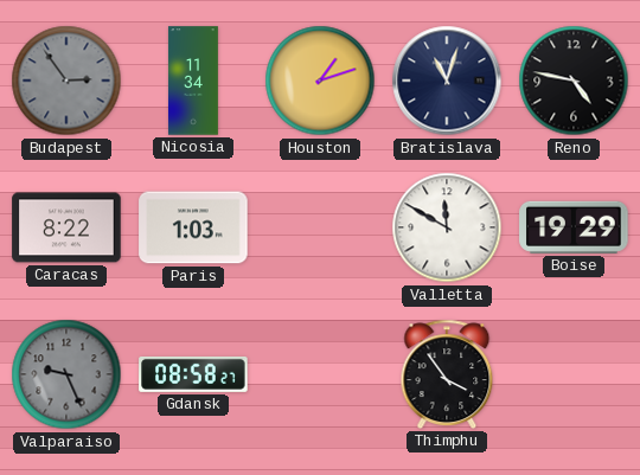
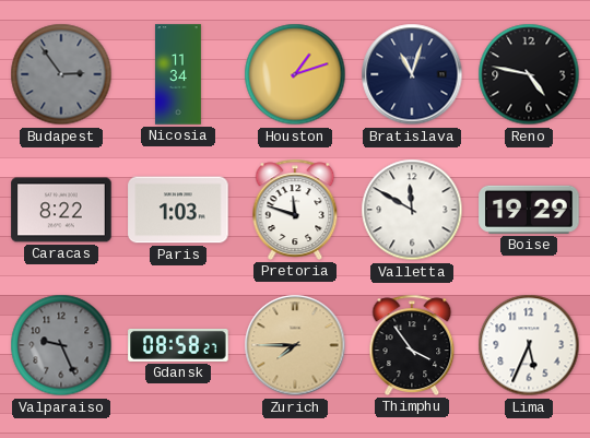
Pretoria: none -> 11:48
Zurich: none -> 7:45
Lima: none -> 5:34
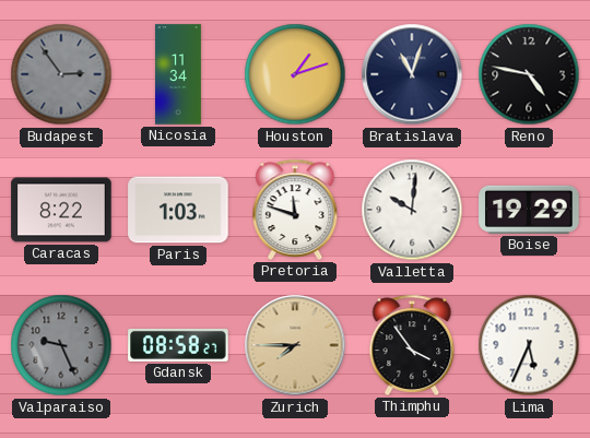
Valletta: 11:50 -> 10:01
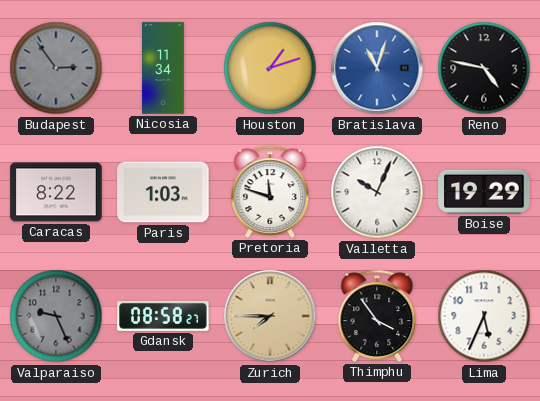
Bratislava dial: navy -> blue
Valletta: 10:01 -> 10:04
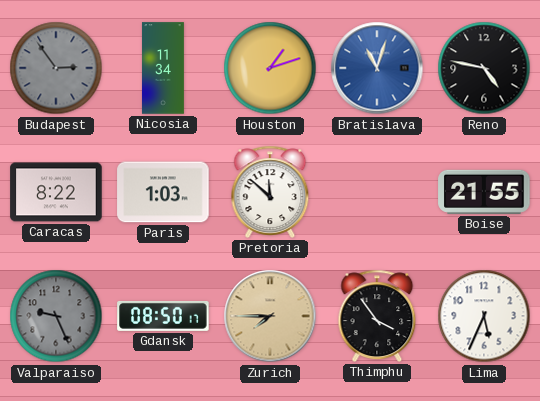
Pretoria: 11:48 -> 11:52
Valletta: 10:04 -> none
Boise: 19:29 -> 21:55
Gdansk: 08:58 -> 08:50
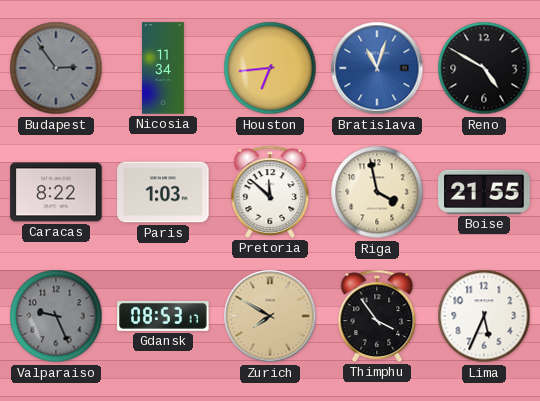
Houston: 1:12 -> 6:44
Reno: 4:47 -> 4:50
Riga: none -> 3:58
Gdansk: 08:50 -> 08:53
Zurich: 7:45 -> 7:50
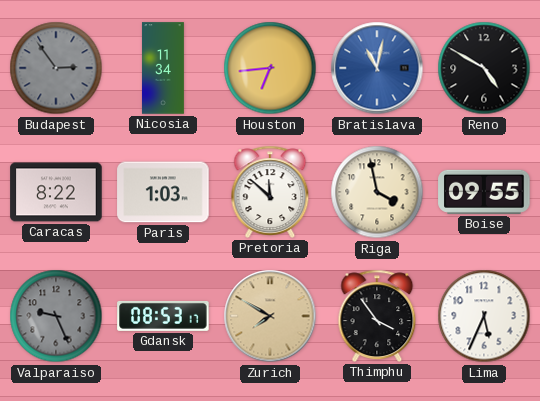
Bratislava: 11:03 -> 11:02
Boise: 21:55 -> 09:55
